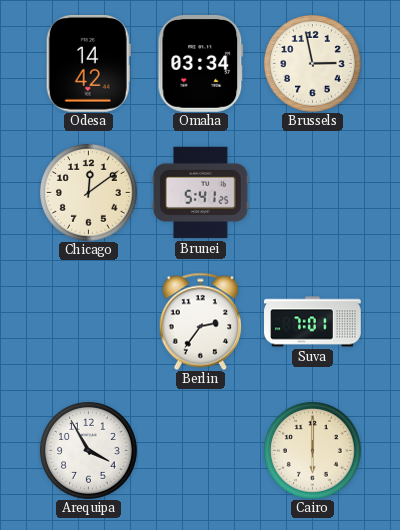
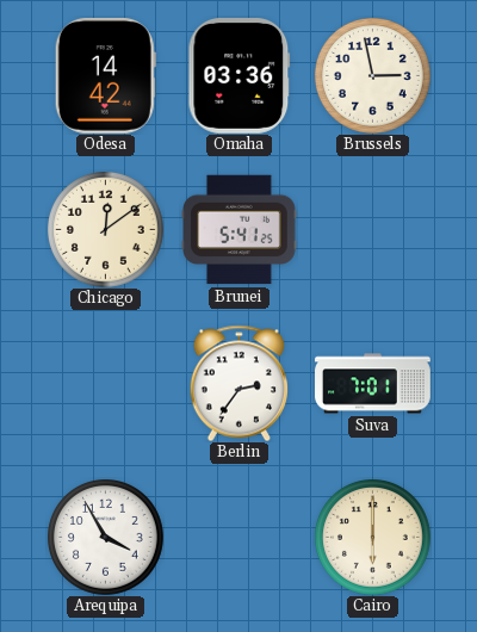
Omaha: 03:34 -> 03:36
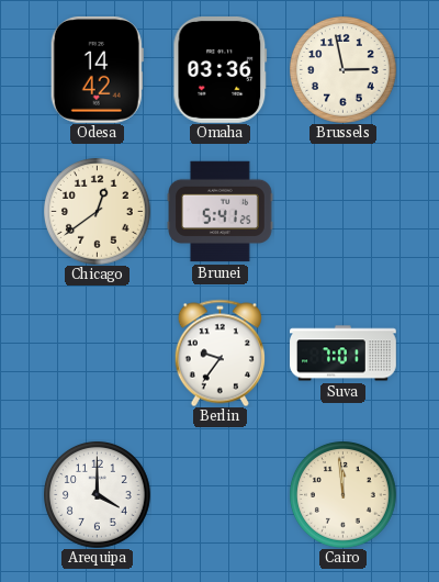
Chicago: 12:09 -> 12:39
Berlin: 2:36 -> 9:36
Arequipa: 3:55 -> 4:00
Cairo: 6:00 -> 11:59
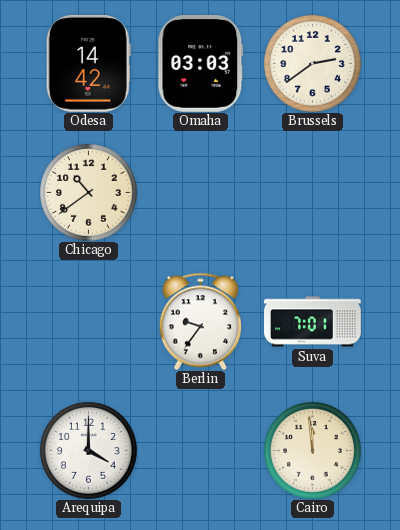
Omaha: 03:36 -> 03:03
Brussels: 2:58 -> 2:39
Chicago: 12:39 -> 10:39
Brunei: 5:41 -> none
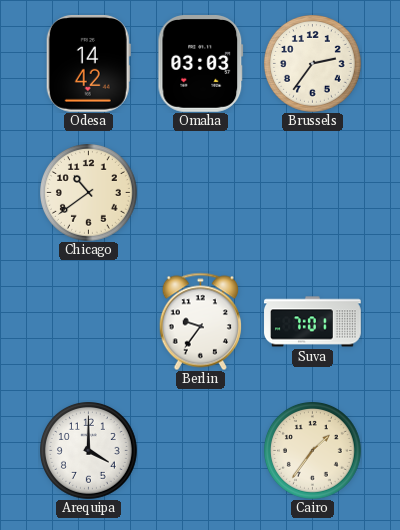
Brussels: 2:39 -> 2:36
Cairo: 11:59 -> 1:36
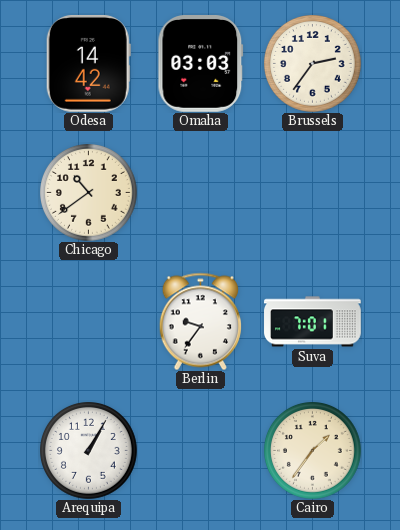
Arequipa: 4:00 -> 1:05
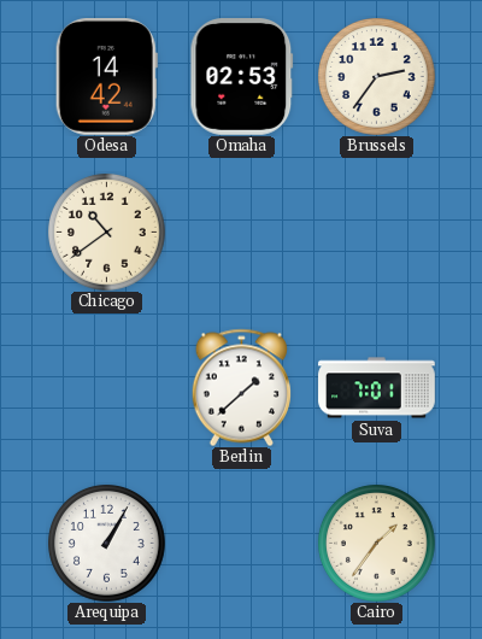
Omaha: 03:03 -> 02:53
Berlin: 9:36 -> 1:38
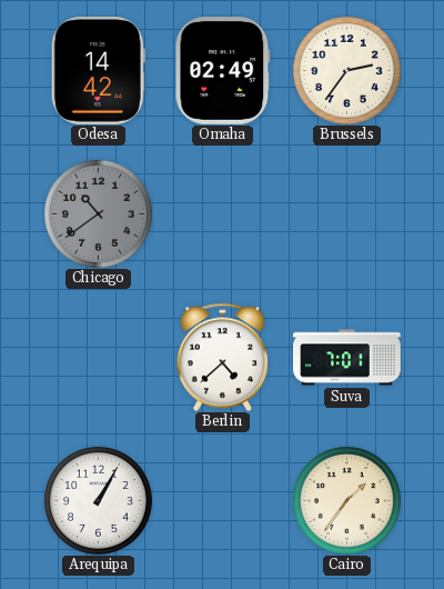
Omaha: 02:53 -> 02:49
Chicago dial: cream -> grey
Berlin: 1:38 -> 4:38
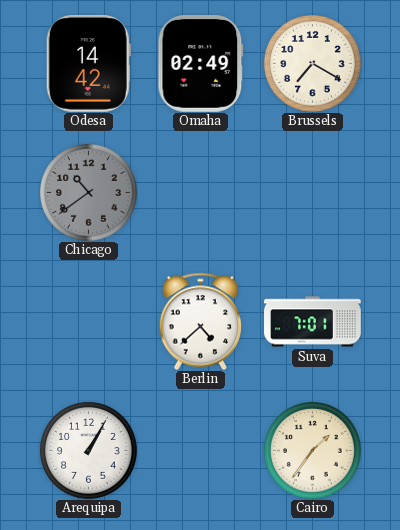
Brussels: 2:36 -> 7:20
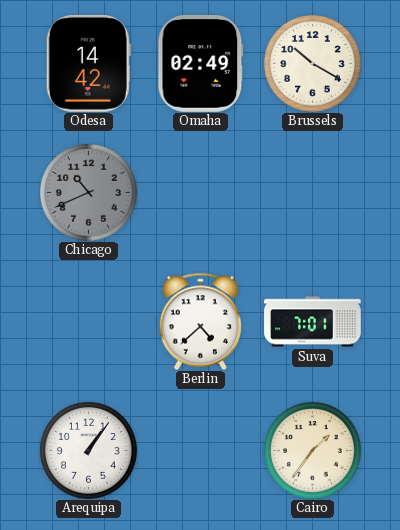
Brussels: 7:20 -> 10:20
Chicago: 10:39 -> 10:41
Arequipa: 1:05 -> 1:06
